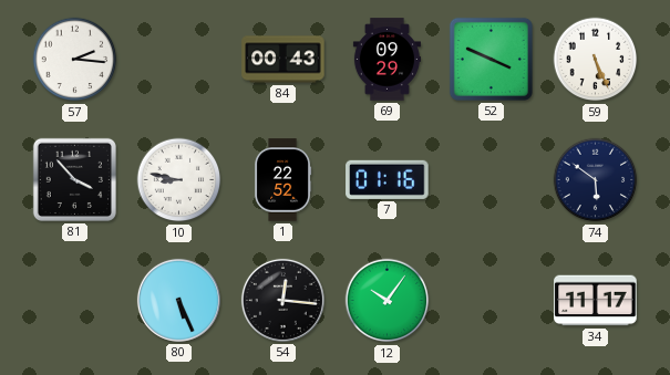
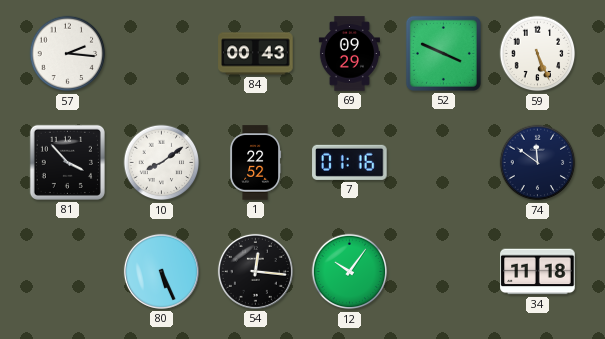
10: 8:47 -> 8:09
74: 5:51 -> 11:51
34: 11:17 -> 11:18
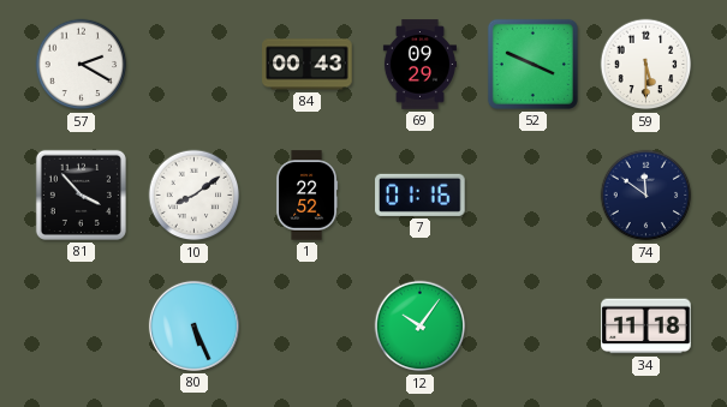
57: 2:16 -> 2:20
59: 5:26 -> 5:30
54: 12:16 -> none
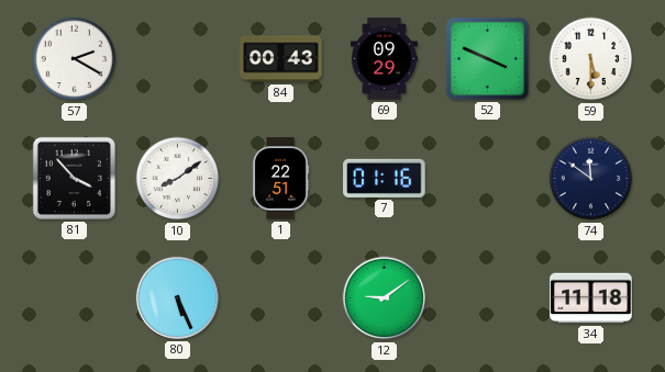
1: 22:52 -> 22:51
12: 10:06 -> 9:09
